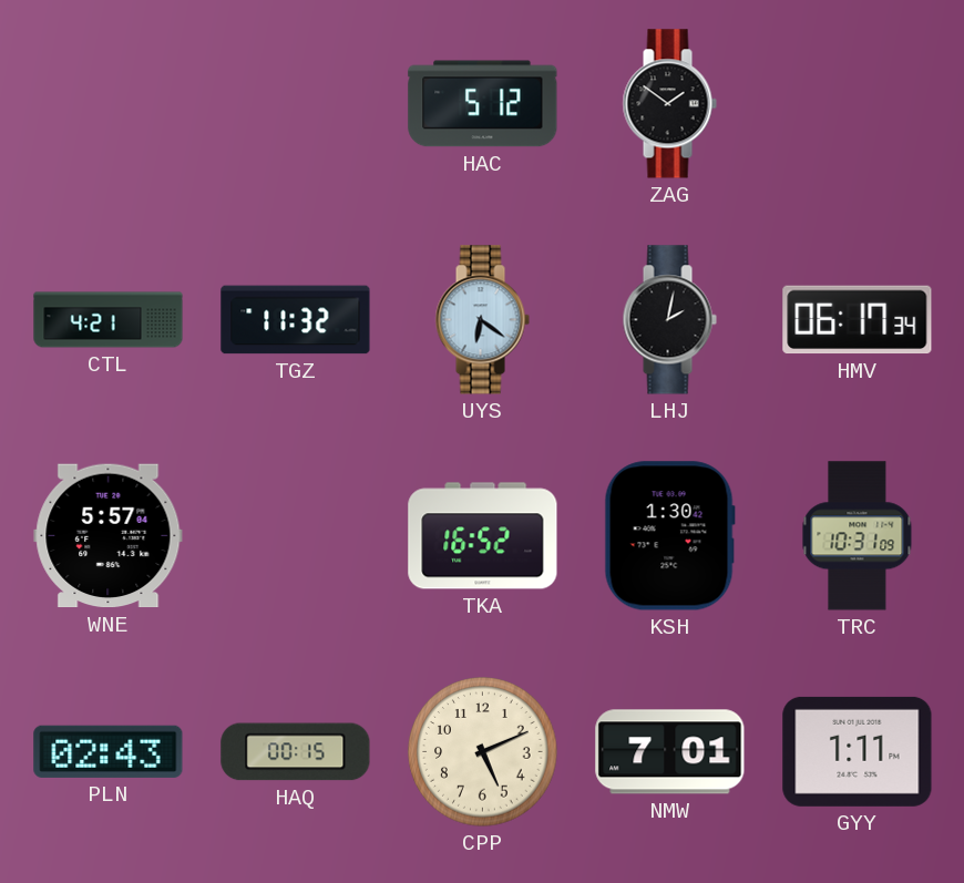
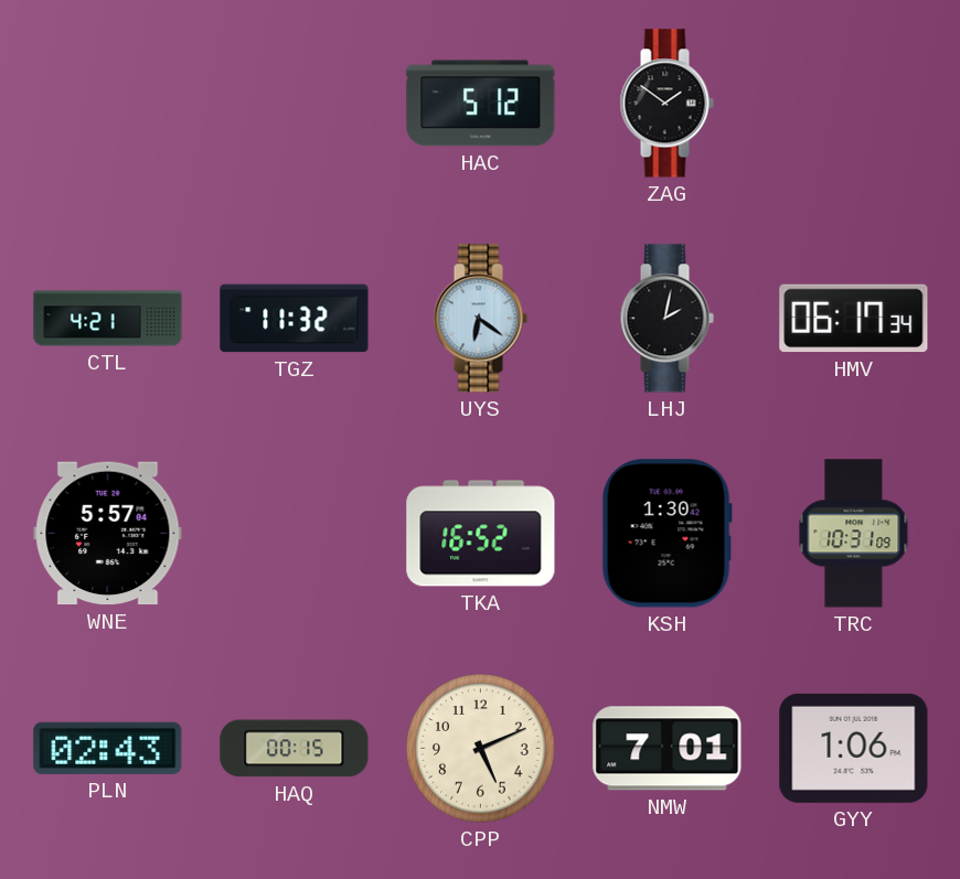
GYY: 1:11 -> 1:06
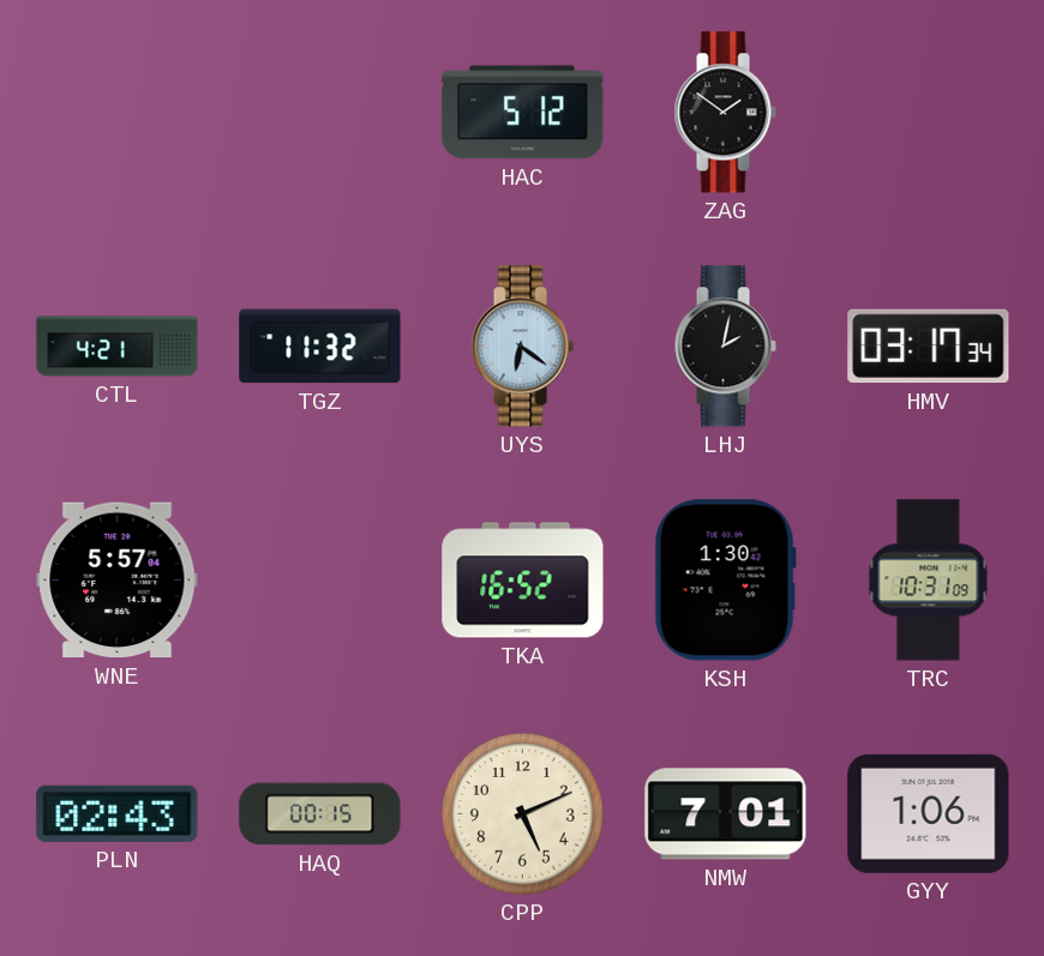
HMV: 06:17 -> 03:17
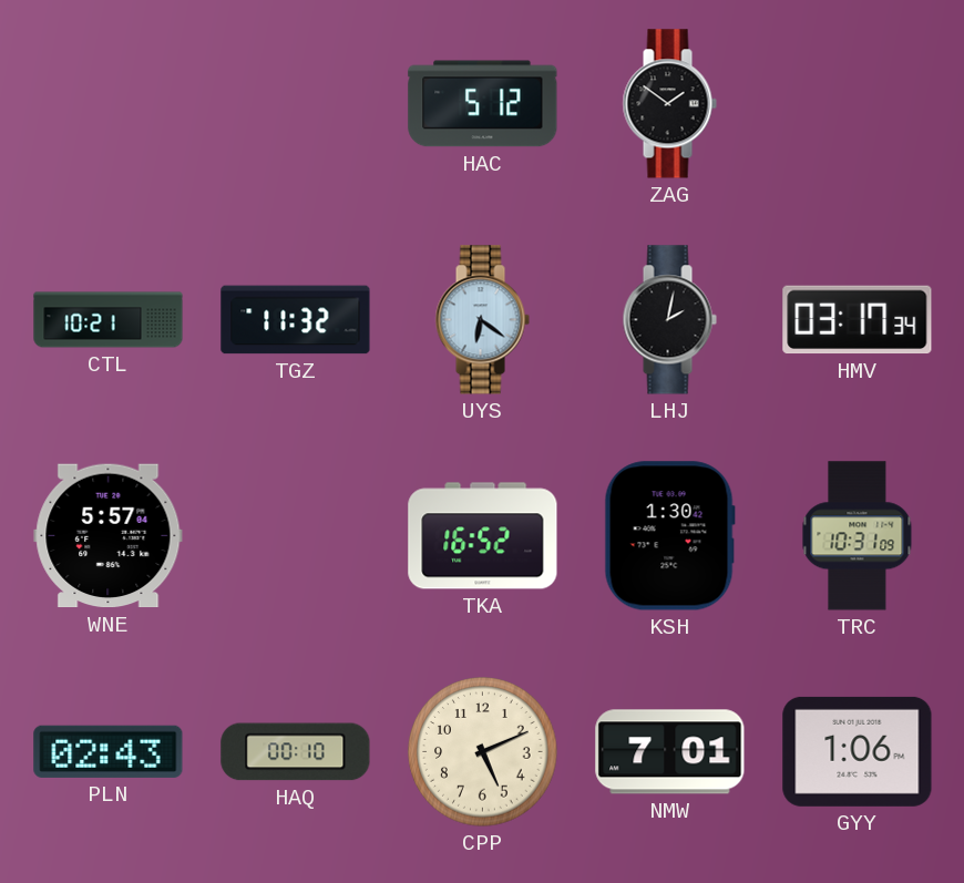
CTL: 4:21 -> 10:21
HAQ: 00:15 -> 00:10
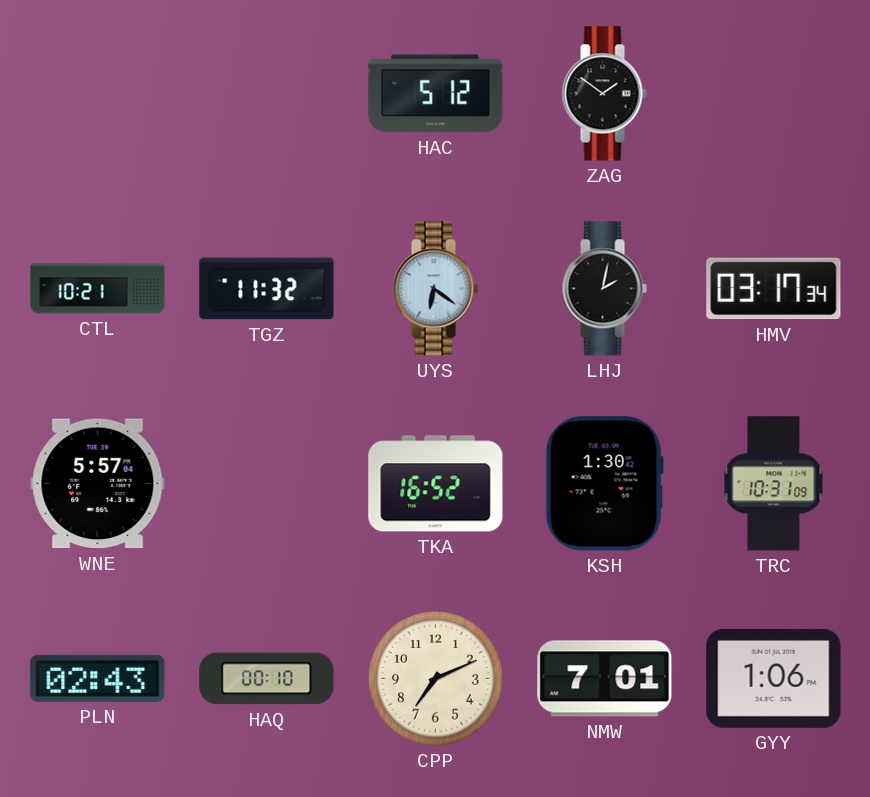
CPP: 5:11 -> 7:11
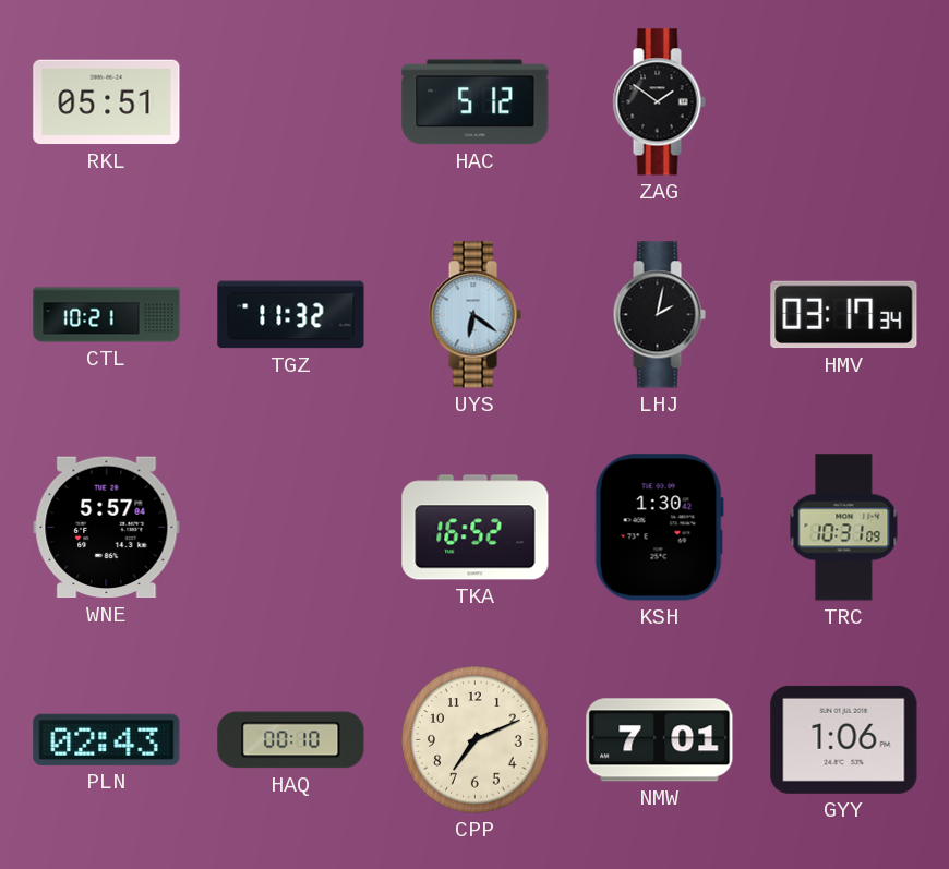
RKL: none -> 05:51
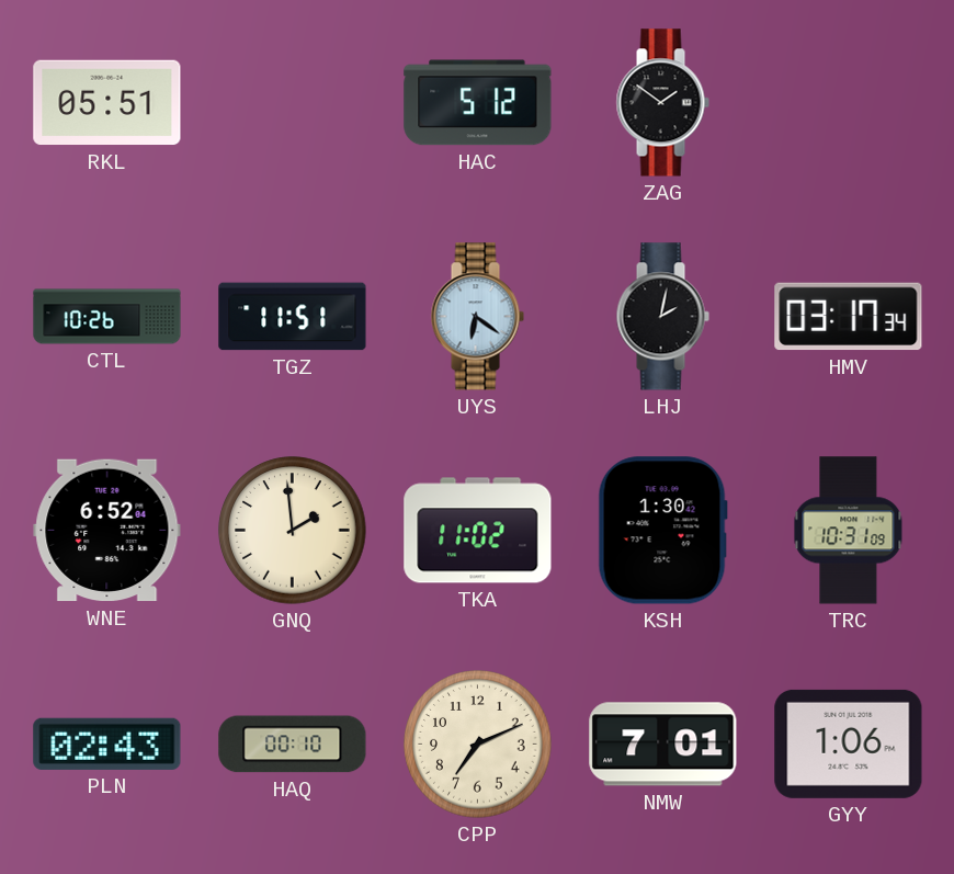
CTL: 10:21 -> 10:26
TGZ: 11:32 -> 11:51
WNE: 5:57 -> 6:52
GNQ: none -> 1:59
TKA: 16:52 -> 11:02
